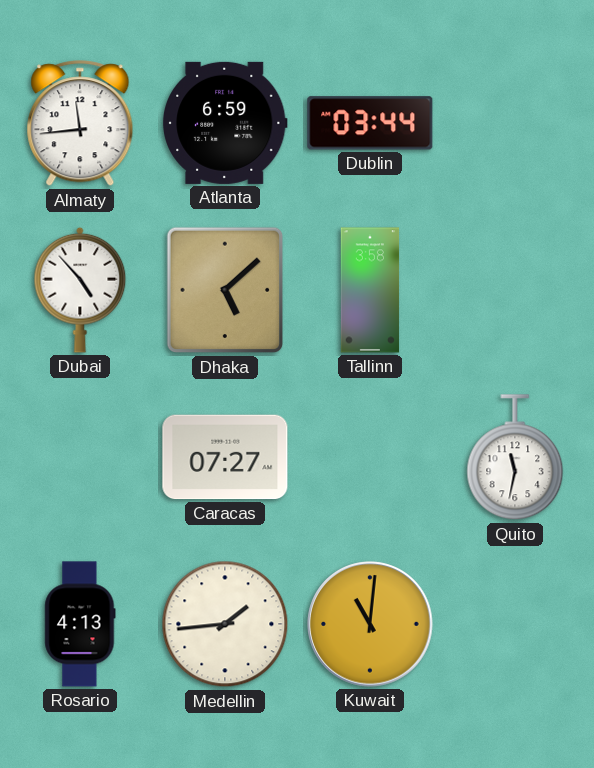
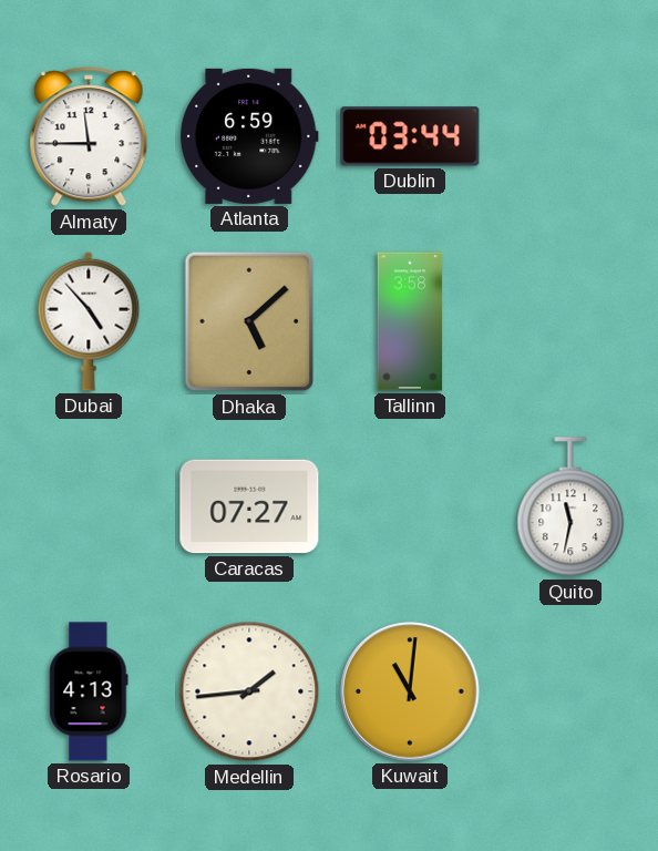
Almaty: 11:44 -> 11:45
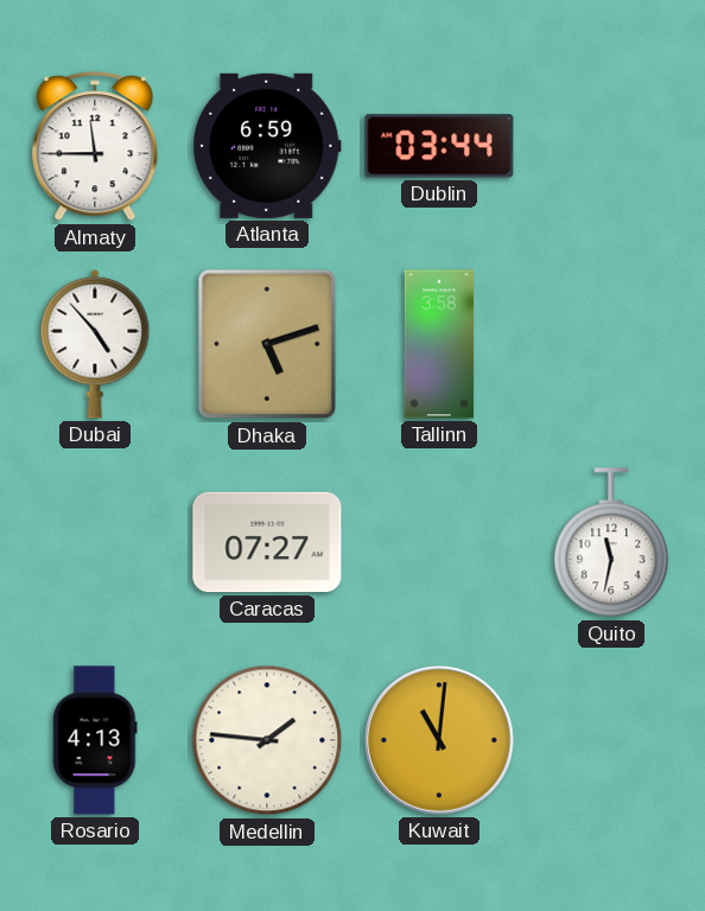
Dhaka: 5:08 -> 5:12
Medellin: 1:44 -> 1:46
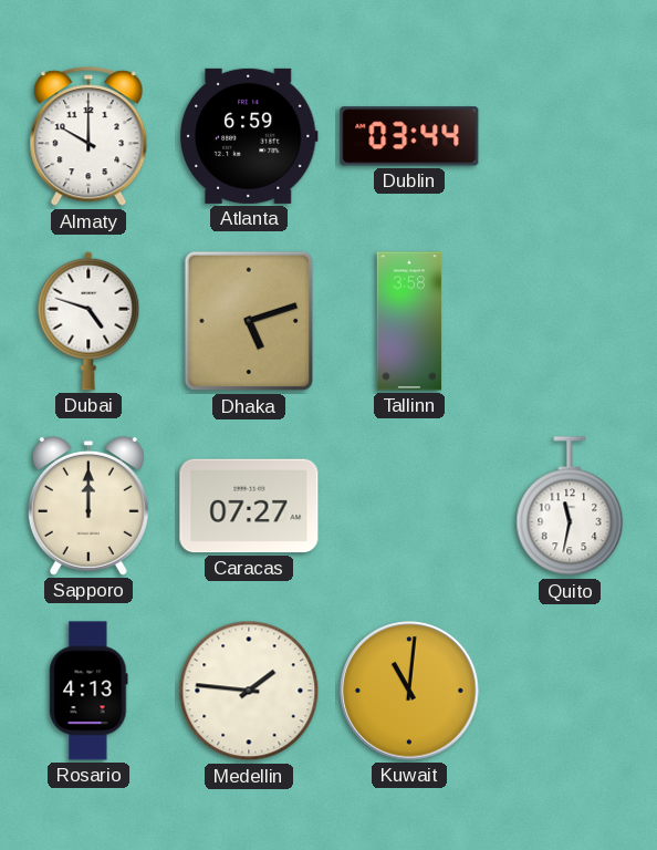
Almaty: 11:45 -> 10:00
Dubai: 4:53 -> 4:48
Sapporo: none -> 12:00
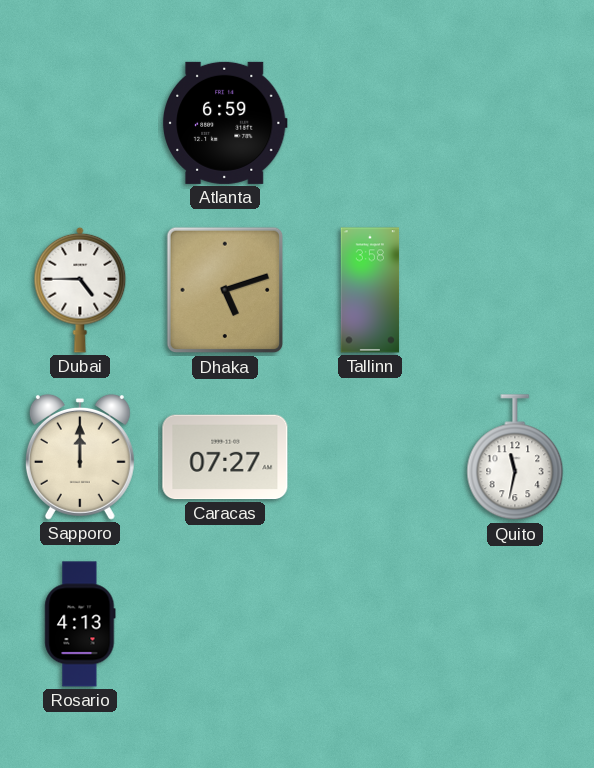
Almaty: 10:00 -> none
Dublin: 03:44 -> none
Dubai: 4:48 -> 4:45
Medellin: 1:46 -> none
Kuwait: 11:01 -> none
